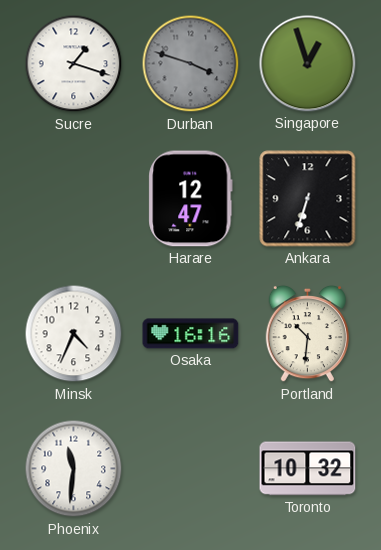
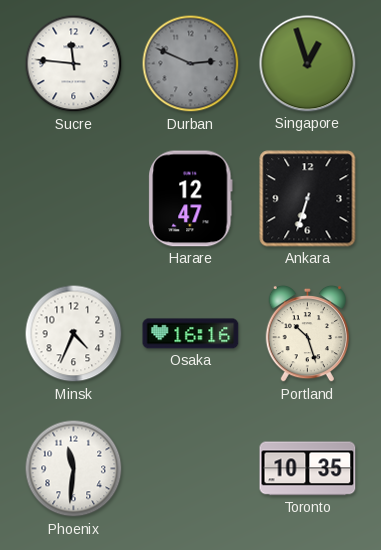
Sucre: 1:18 -> 11:46
Durban: 3:48 -> 2:49
Portland: 10:31 -> 10:27
Toronto: 10:32 -> 10:35
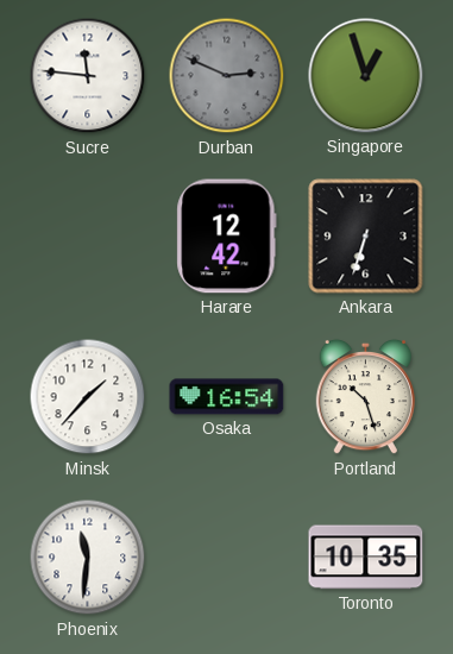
Harare: 12:47 -> 12:42
Minsk: 4:34 -> 1:37
Osaka: 16:16 -> 16:54
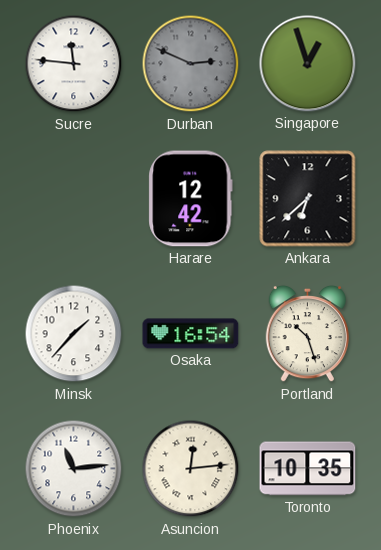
Ankara: 6:33 -> 6:38
Phoenix: 11:31 -> 11:14
Asuncion: none -> 12:14
